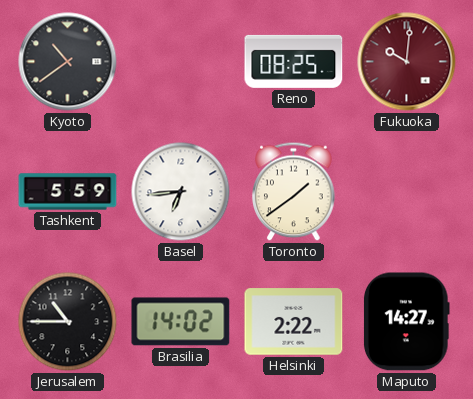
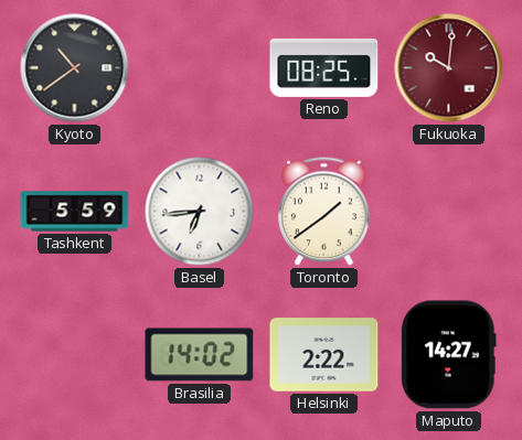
Jerusalem: 10:45 -> none
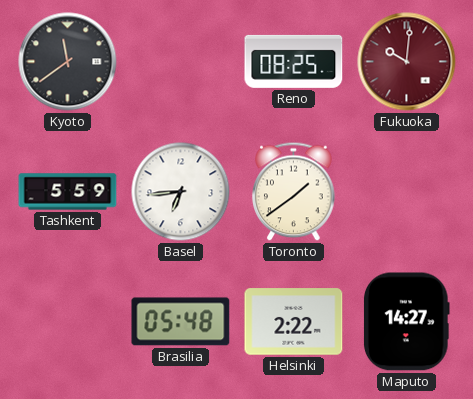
Kyoto: 10:39 -> 11:39
Brasilia: 14:02 -> 05:48
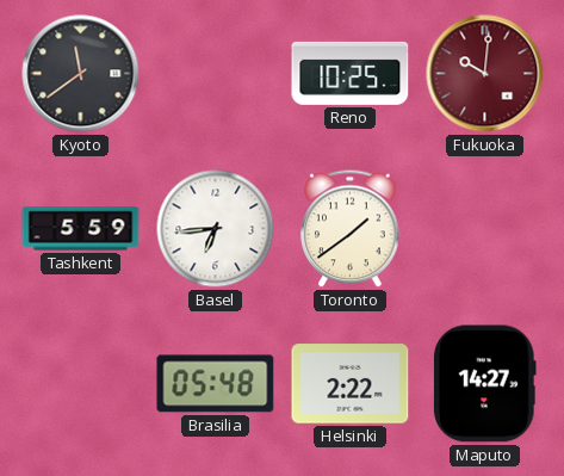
Reno: 08:25 -> 10:25
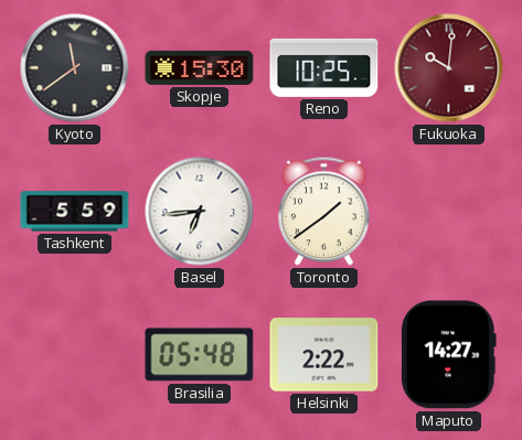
Skopje: none -> 15:30
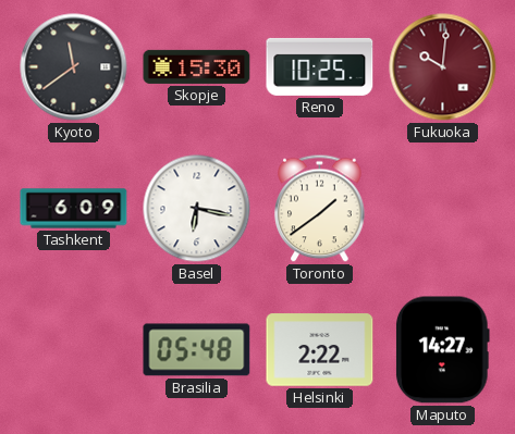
Tashkent: 5:59 -> 6:09
Basel: 6:44 -> 6:17
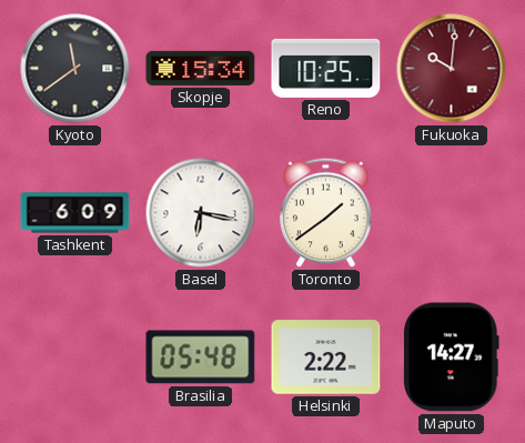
Skopje: 15:30 -> 15:34
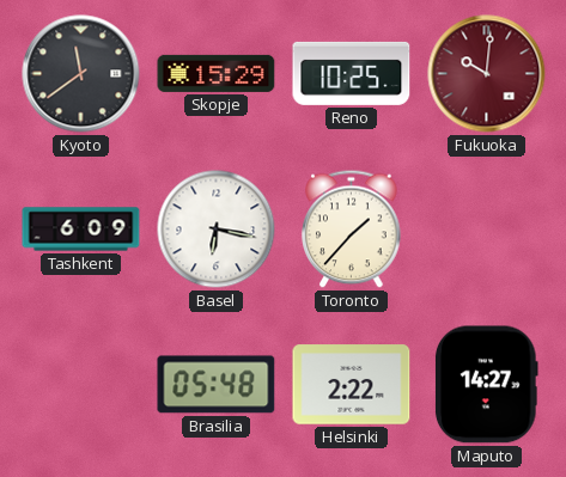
Skopje: 15:34 -> 15:29
Toronto: 1:39 -> 1:37
